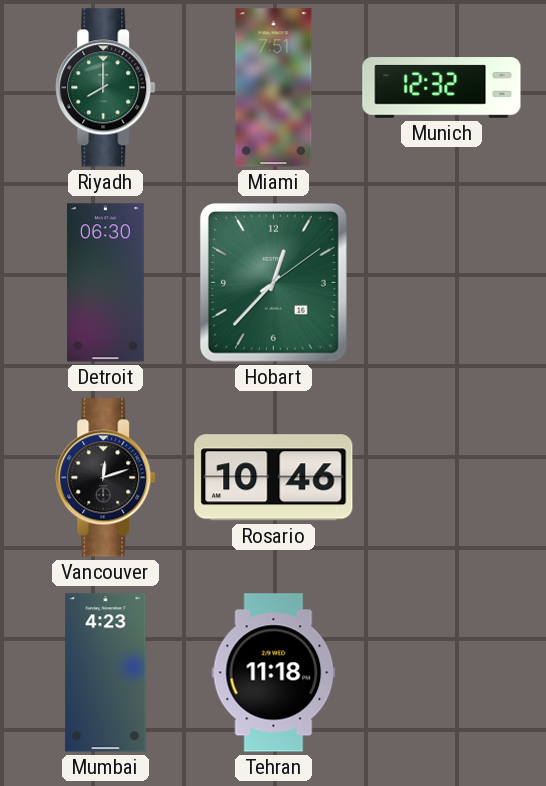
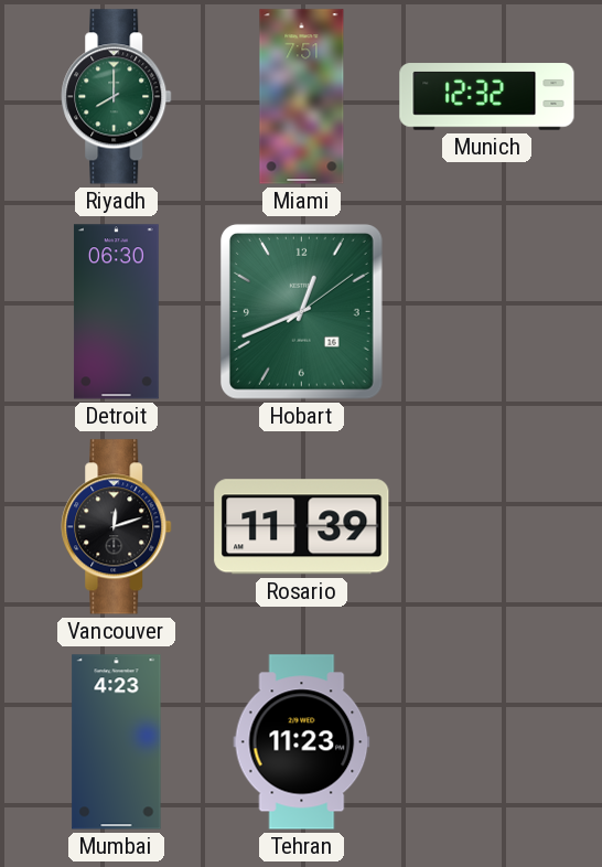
Hobart: 12:37 -> 12:41
Rosario: 10:46 -> 11:39
Tehran: 11:18 -> 11:23
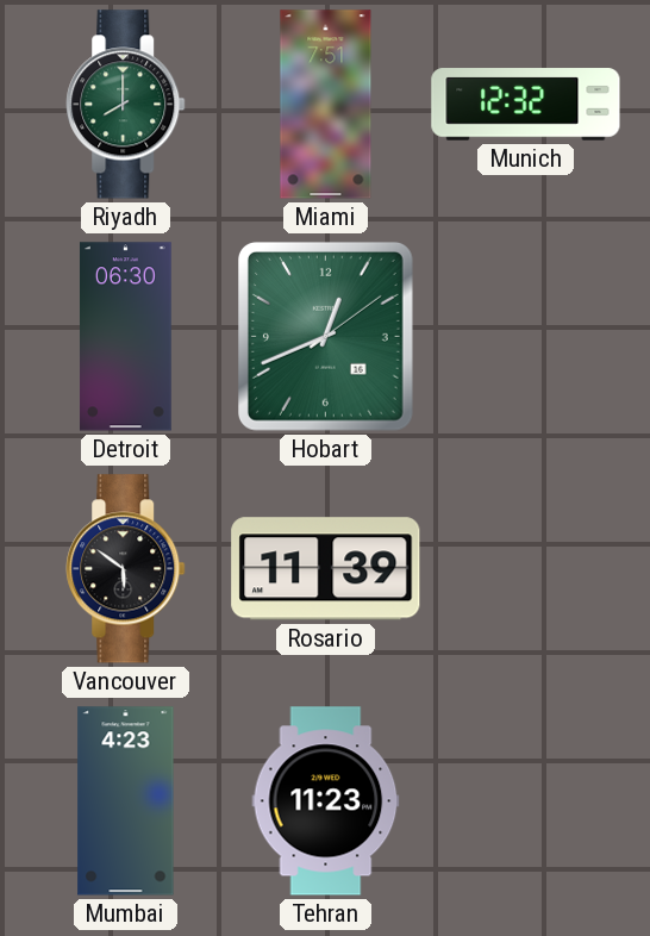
Vancouver: 12:12 -> 5:51
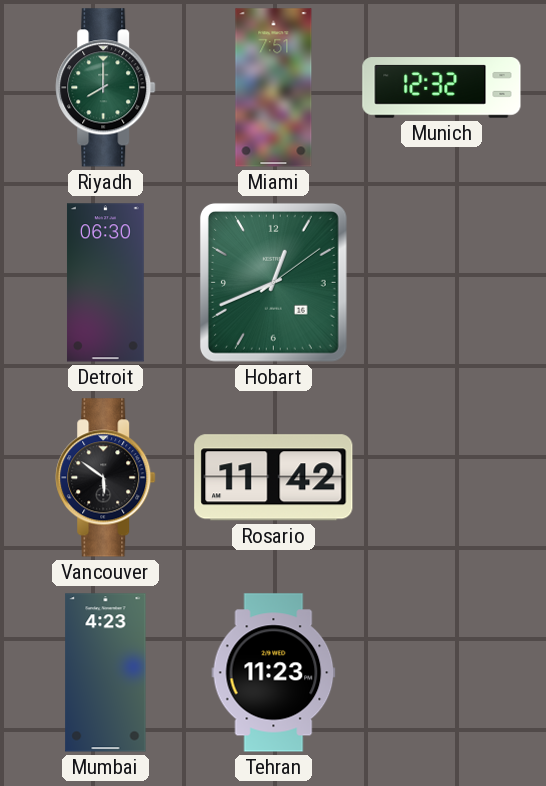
Rosario: 11:39 -> 11:42
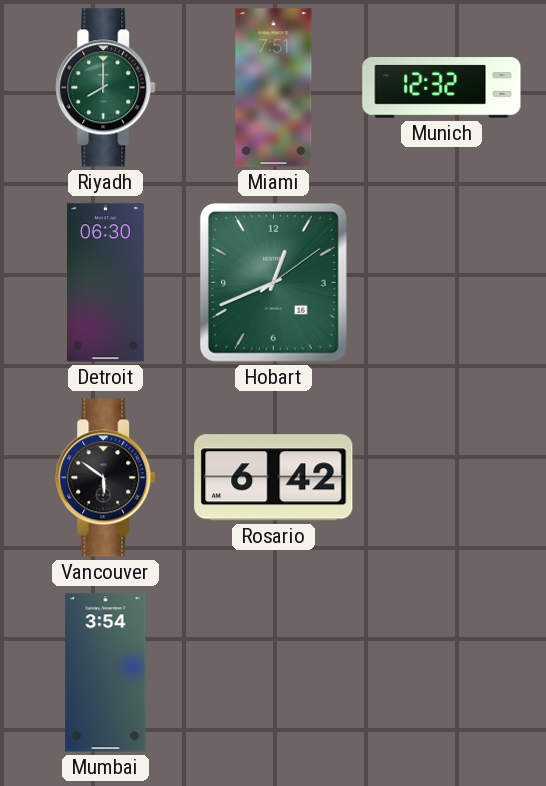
Rosario: 11:42 -> 6:42
Mumbai: 4:23 -> 3:54
Tehran: 11:23 -> none
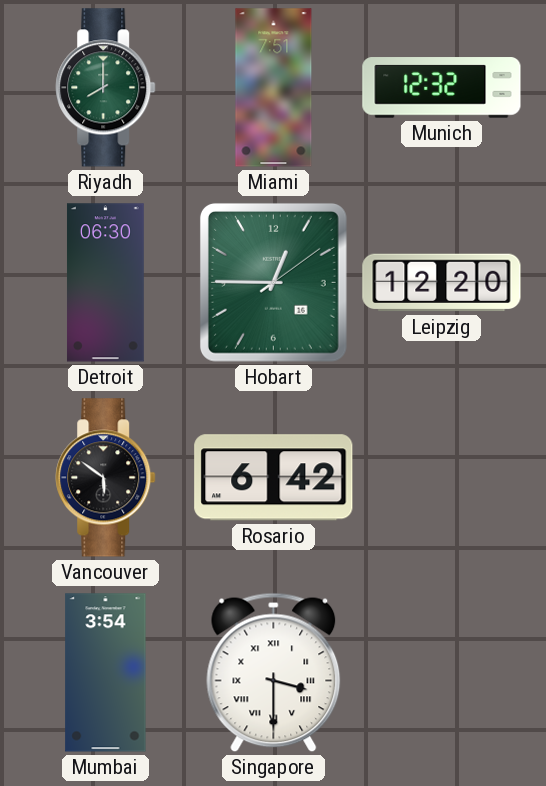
Hobart: 12:41 -> 12:45
Leipzig: none -> 12:20
Singapore: none -> 3:30
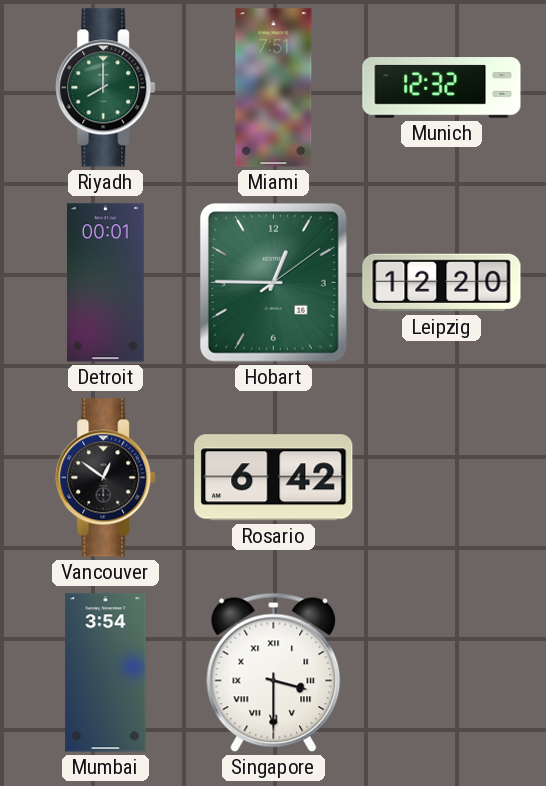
Detroit: 06:30 -> 00:01
Vancouver: 5:51 -> 12:51
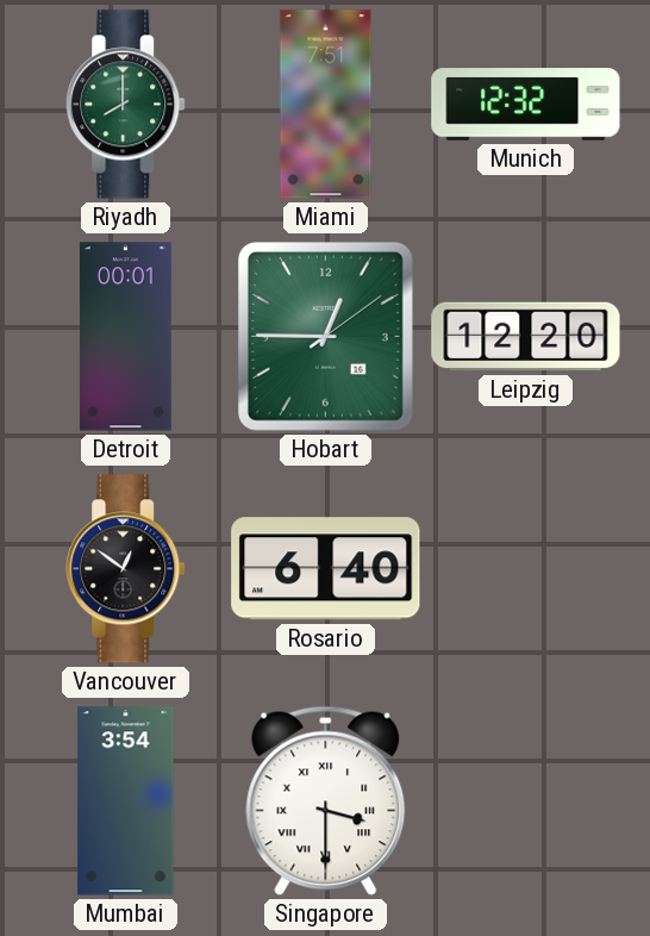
Rosario: 6:42 -> 6:40
